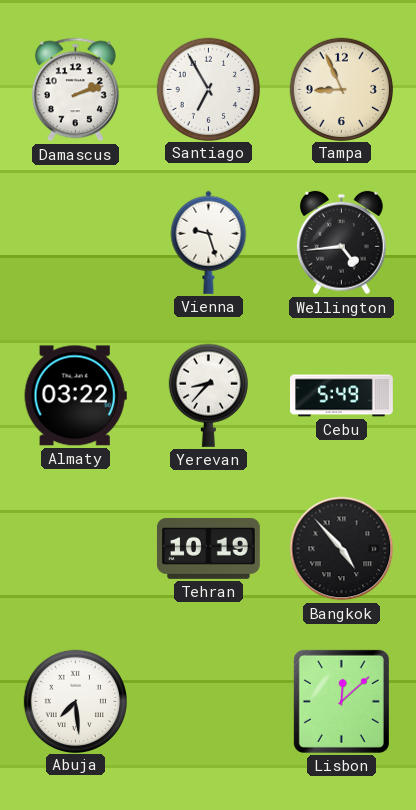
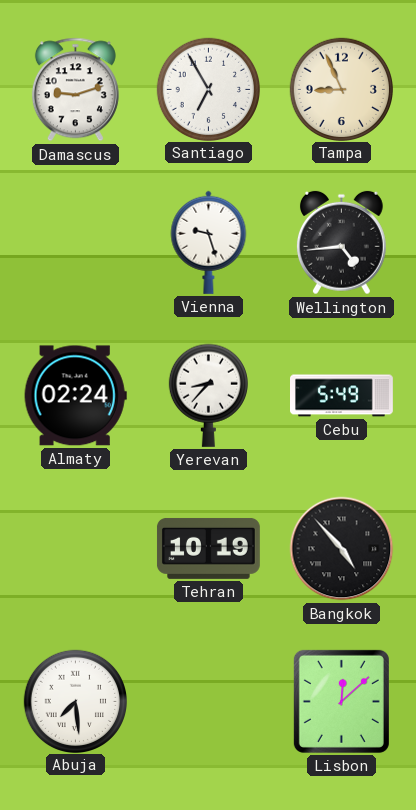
Damascus: 2:12 -> 9:12
Almaty: 03:22 -> 02:24
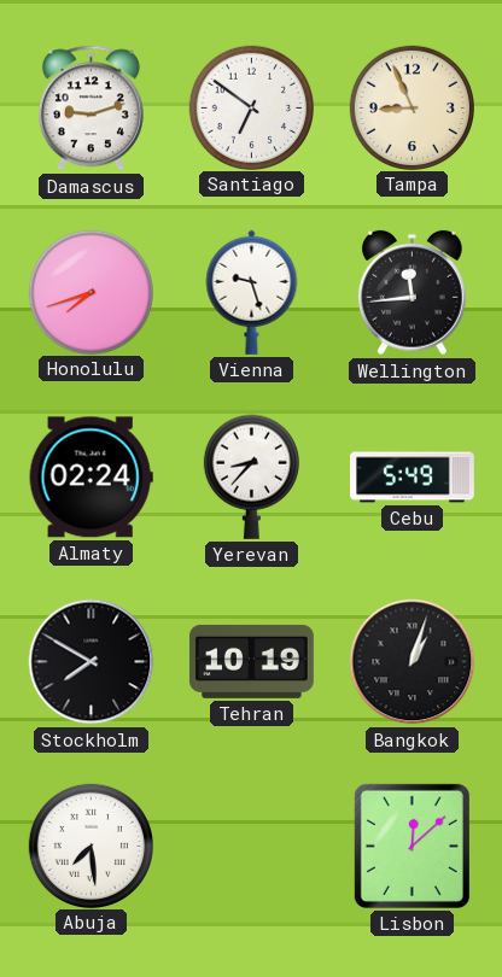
Santiago: 6:55 -> 6:51
Honolulu: none -> 7:42
Wellington: 4:44 -> 11:44
Stockholm: none -> 7:50
Bangkok: 4:53 -> 1:03
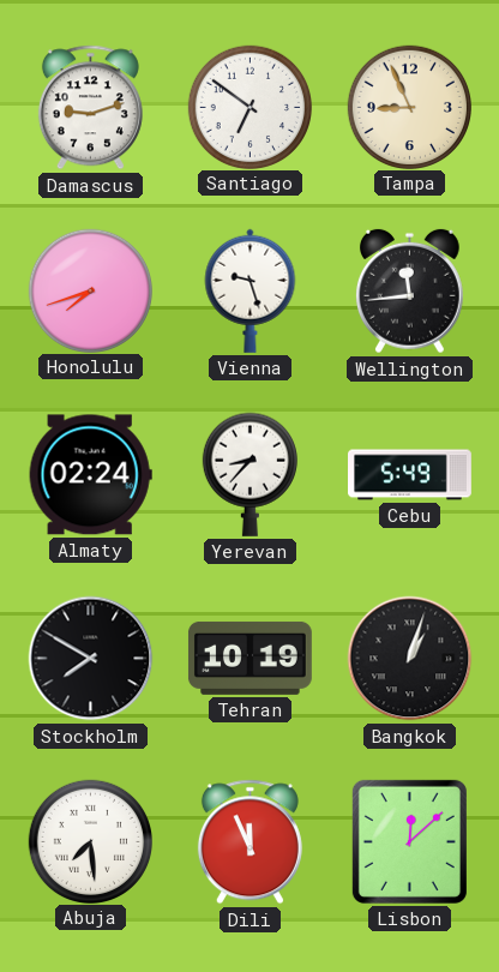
Dili: none -> 11:56
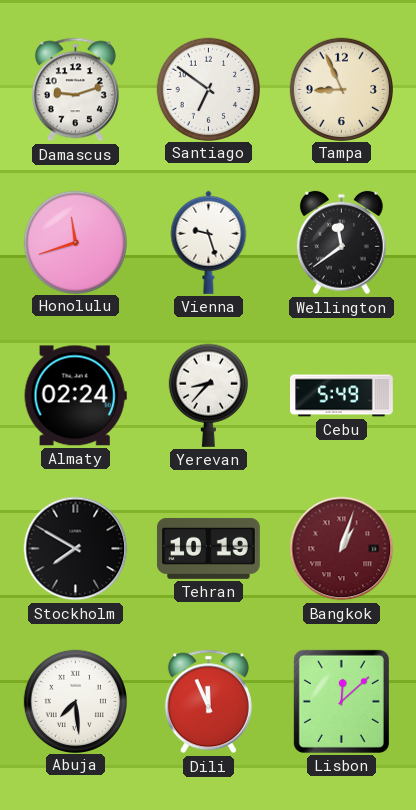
Honolulu: 7:42 -> 11:42
Wellington: 11:44 -> 11:39
Bangkok dial: black -> burgundy
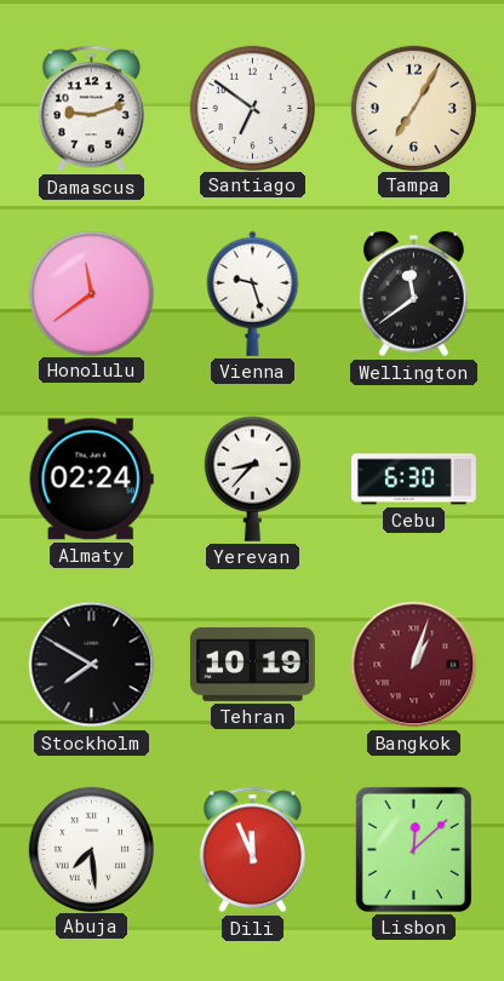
Tampa: 8:56 -> 7:05
Honolulu: 11:42 -> 11:39
Cebu: 5:49 -> 6:30
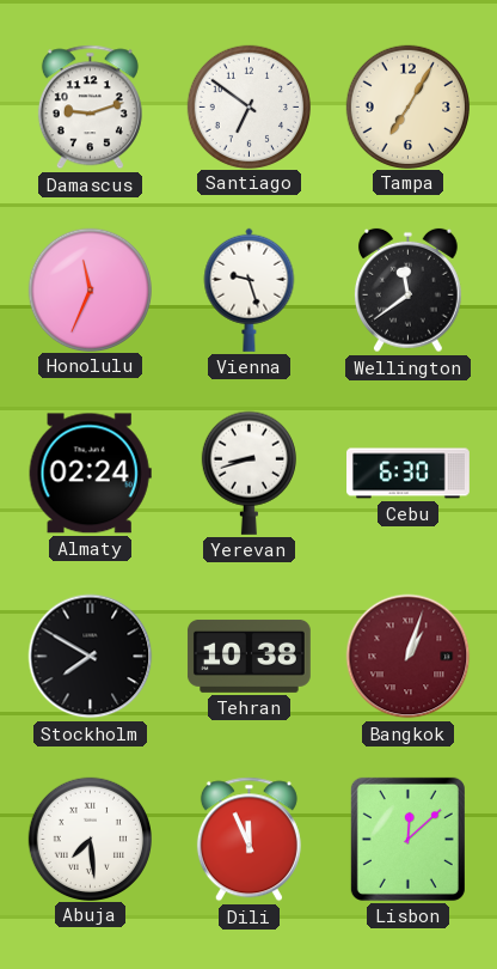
Honolulu: 11:39 -> 11:34
Yerevan: 8:37 -> 8:42
Tehran: 10:19 -> 10:38
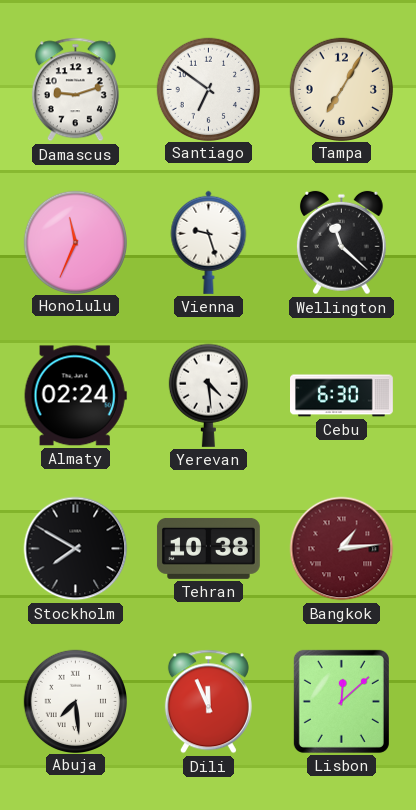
Wellington: 11:39 -> 11:22
Yerevan: 8:42 -> 4:29
Bangkok: 1:03 -> 1:14
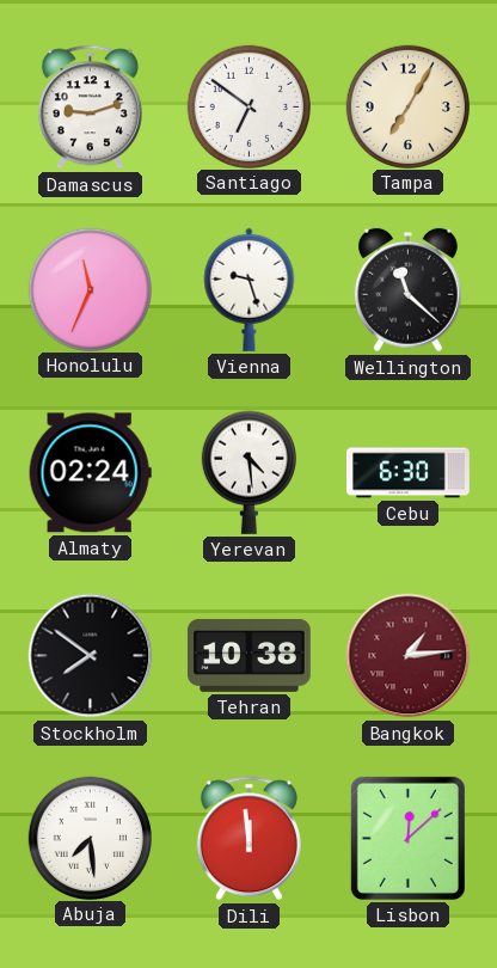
Stockholm: 7:50 -> 7:51
Dili: 11:56 -> 11:59
